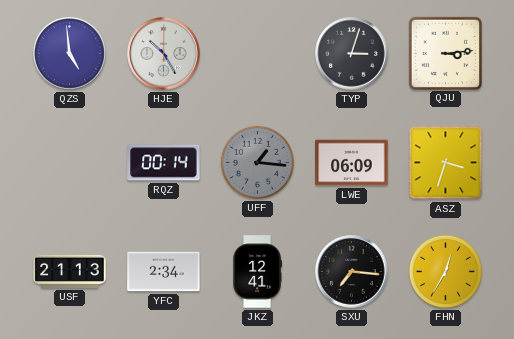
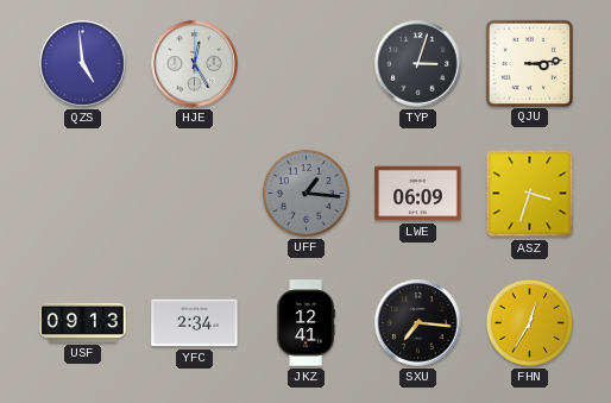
HJE: 10:25 -> 12:25
RQZ: 00:14 -> none
USF: 21:13 -> 09:13
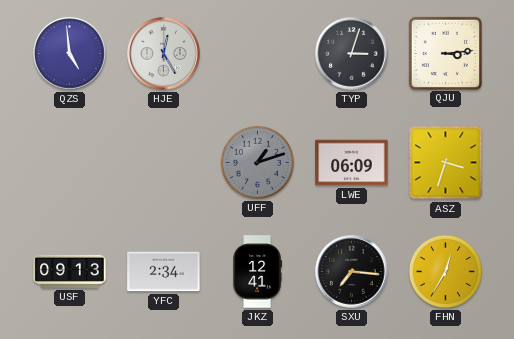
UFF: 1:16 -> 1:12
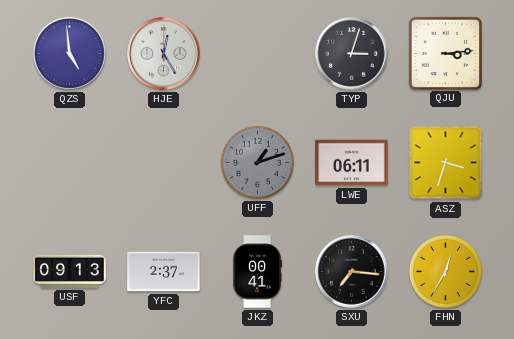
LWE: 06:09 -> 06:11
YFC: 2:34 -> 2:37
JKZ: 12:41 -> 00:41
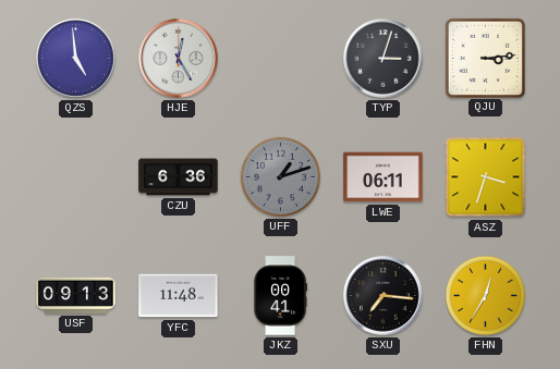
CZU: none -> 6:36
YFC: 2:37 -> 11:48
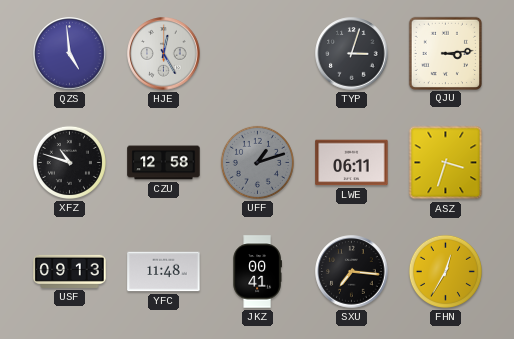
XFZ: none -> 10:48
CZU: 6:36 -> 12:58
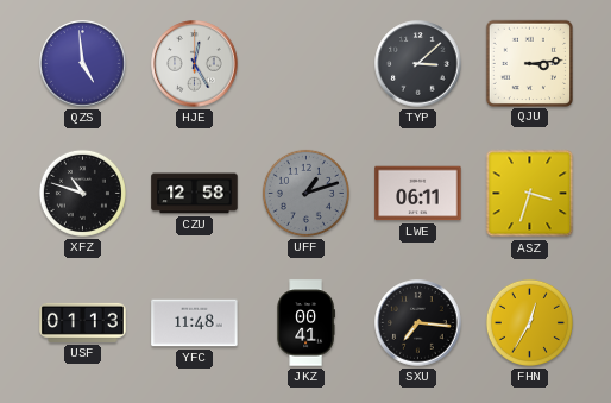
TYP: 3:03 -> 3:08
USF: 09:13 -> 01:13
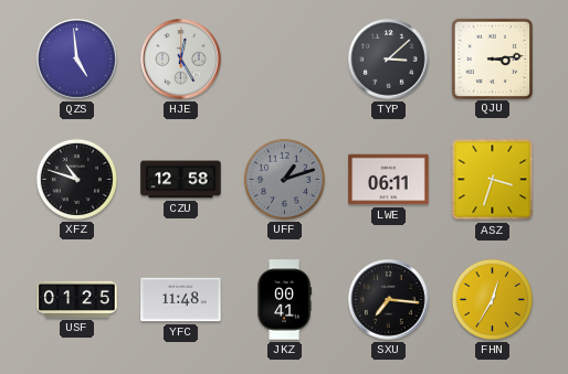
USF: 01:13 -> 01:25
